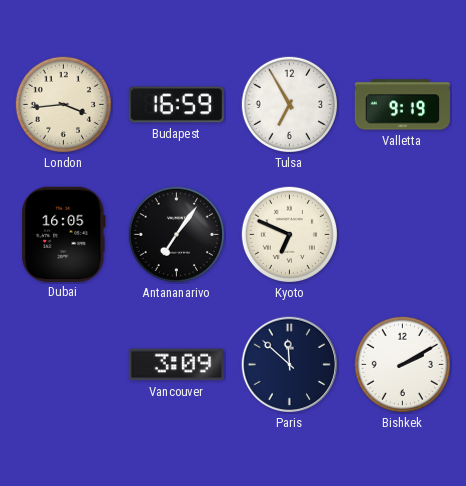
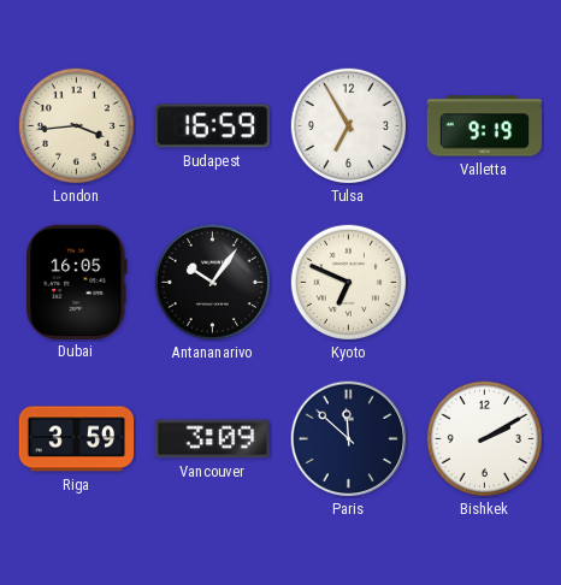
Antananarivo: 7:06 -> 10:06
Riga: none -> 3:59
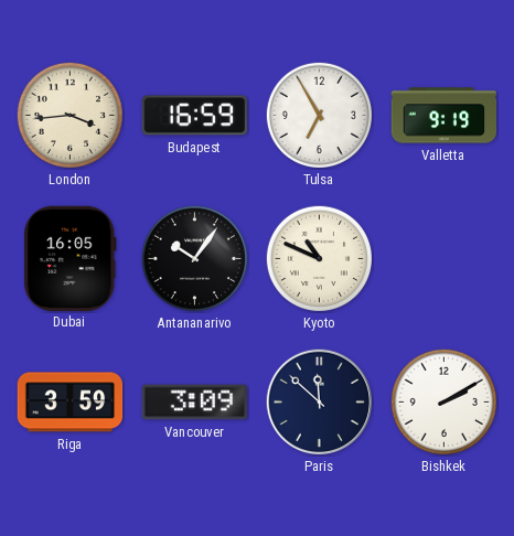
Kyoto: 6:49 -> 10:49
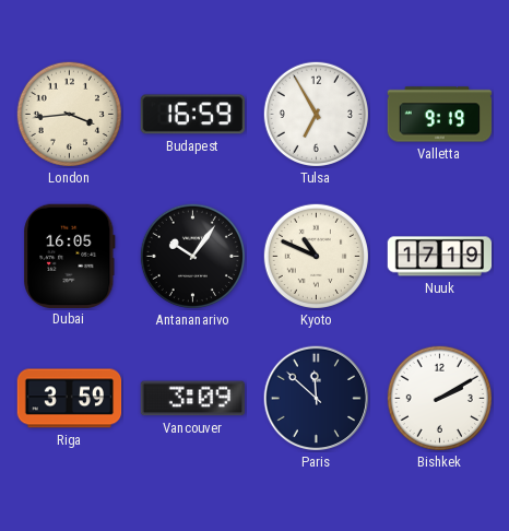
Nuuk: none -> 17:19
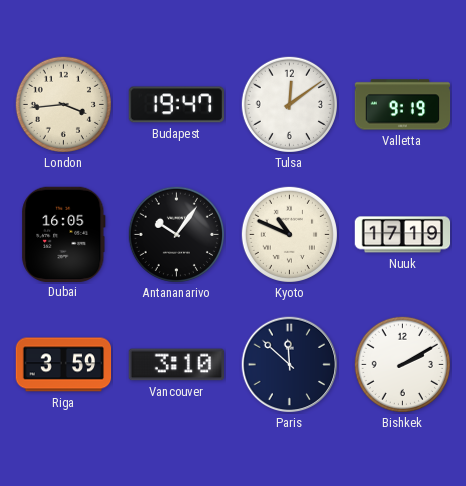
Budapest: 16:59 -> 19:47
Tulsa: 6:55 -> 12:09
Vancouver: 3:09 -> 3:10
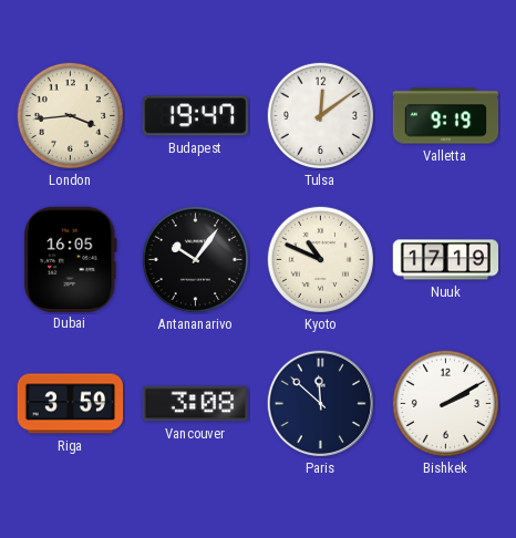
Vancouver: 3:10 -> 3:08
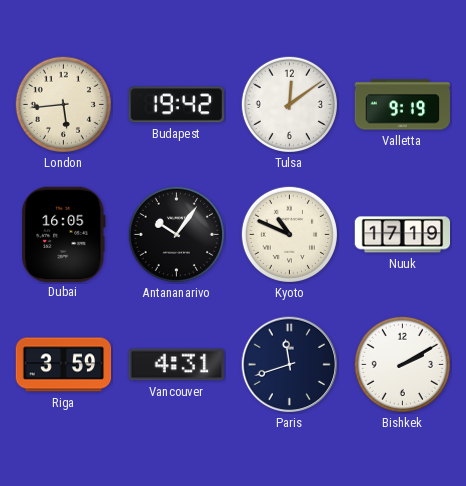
London: 3:44 -> 5:44
Budapest: 19:47 -> 19:42
Vancouver: 3:08 -> 4:31
Paris: 11:52 -> 11:42
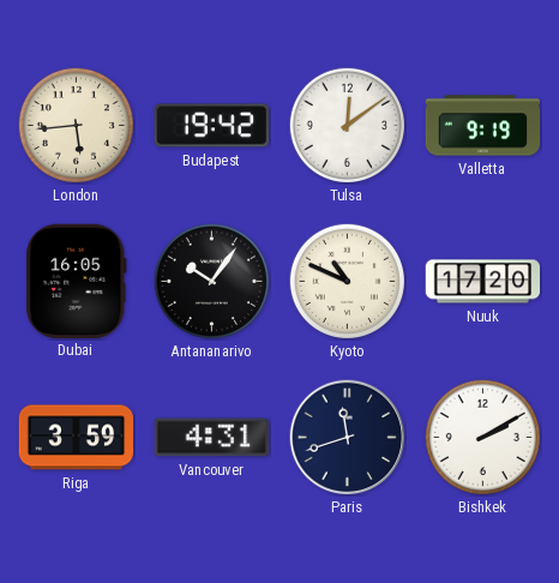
Nuuk: 17:19 -> 17:20
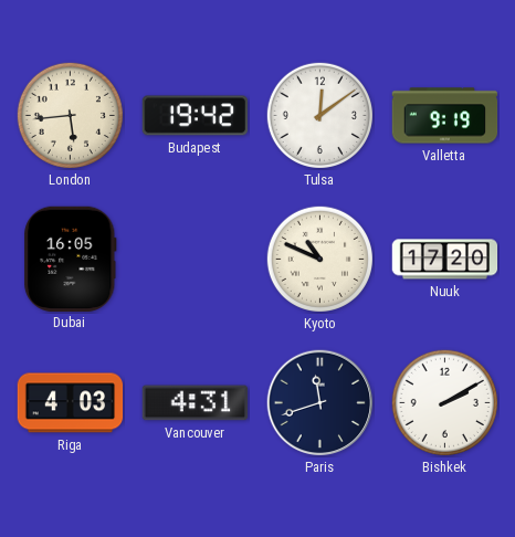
Antananarivo: 10:06 -> none
Riga: 3:59 -> 4:03
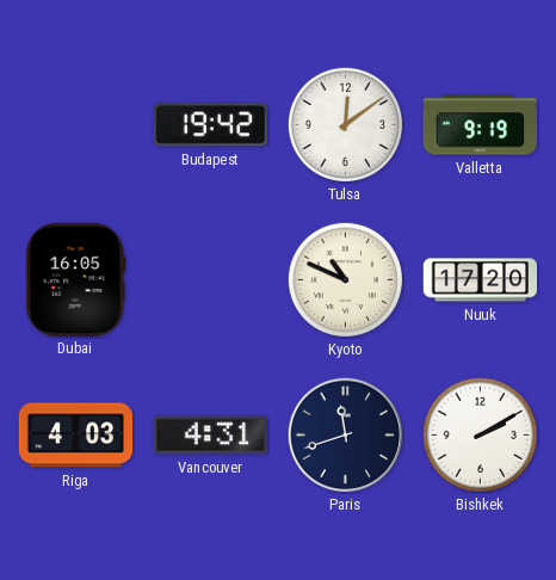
London: 5:44 -> none
